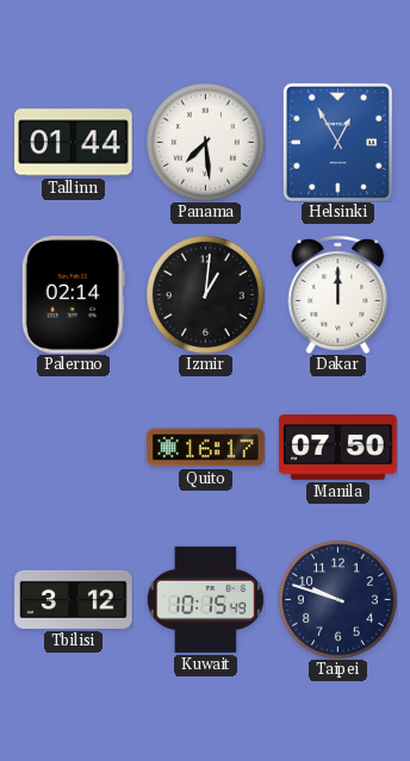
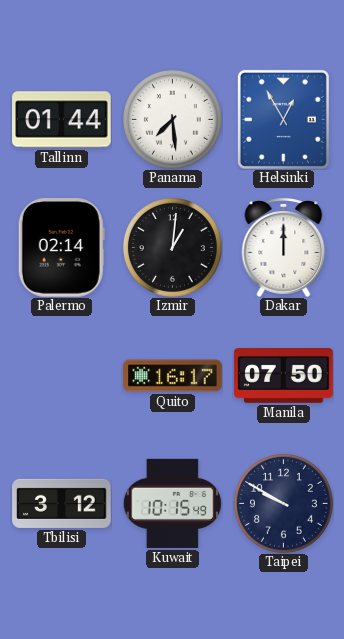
Taipei: 9:48 -> 9:50
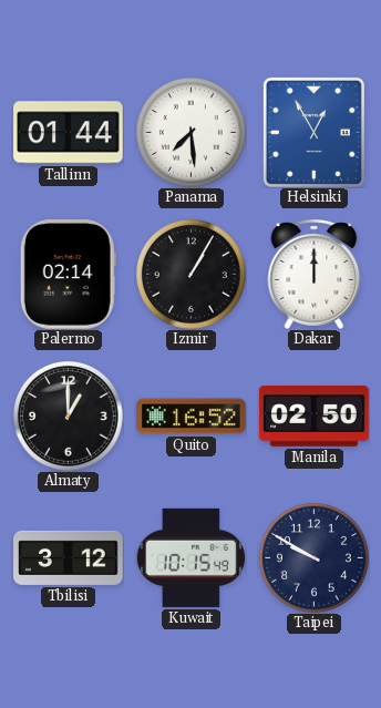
Izmir: 1:01 -> 1:05
Almaty: none -> 1:00
Quito: 16:17 -> 16:52
Manila: 07:50 -> 02:50
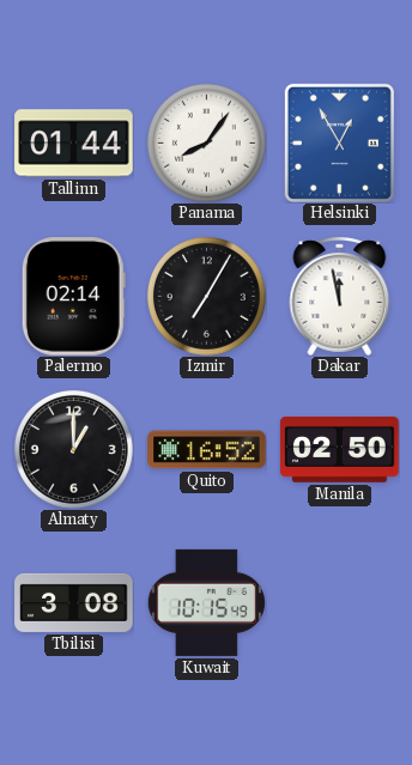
Panama: 7:29 -> 8:06
Izmir: 1:05 -> 7:05
Dakar: 12:00 -> 11:58
Tbilisi: 3:12 -> 3:08
Taipei: 9:50 -> none
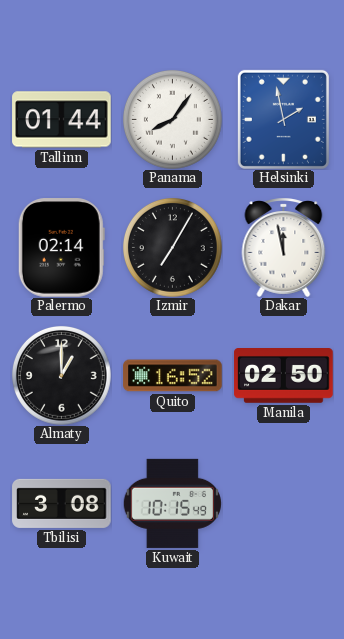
Helsinki: 12:55 -> 1:58
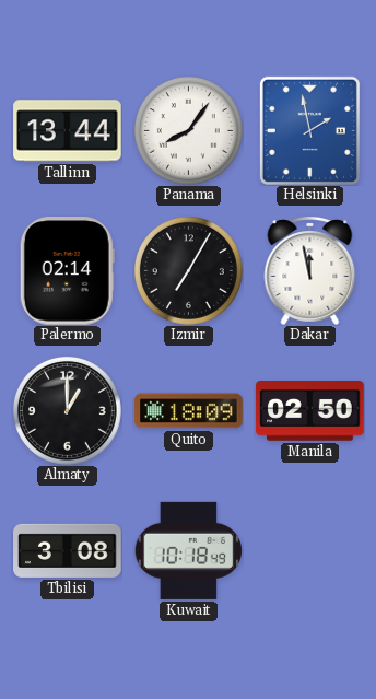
Tallinn: 01:44 -> 13:44
Quito: 16:52 -> 18:09
Kuwait: 10:15 -> 10:18
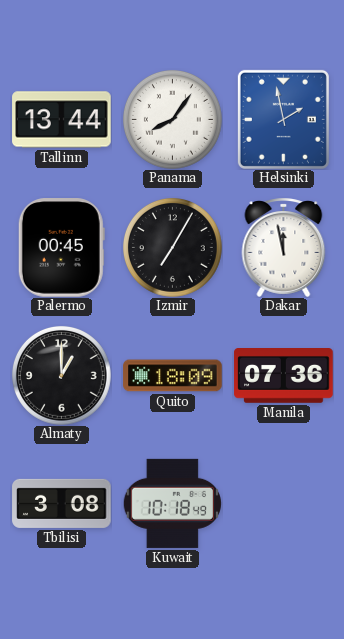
Palermo: 02:14 -> 00:45
Manila: 02:50 -> 07:36
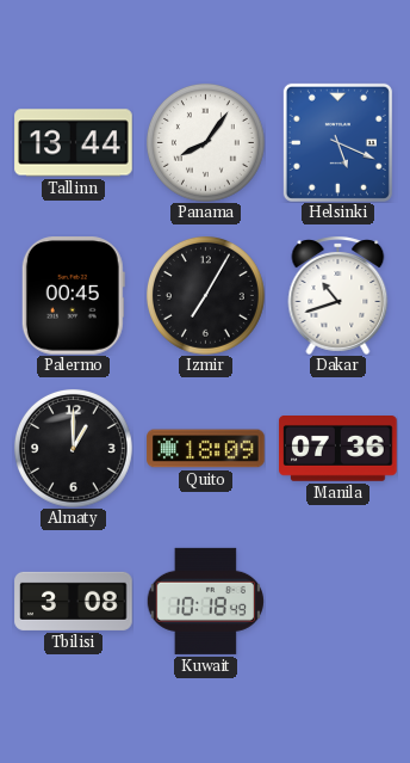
Helsinki: 1:58 -> 5:19
Dakar: 11:58 -> 10:42
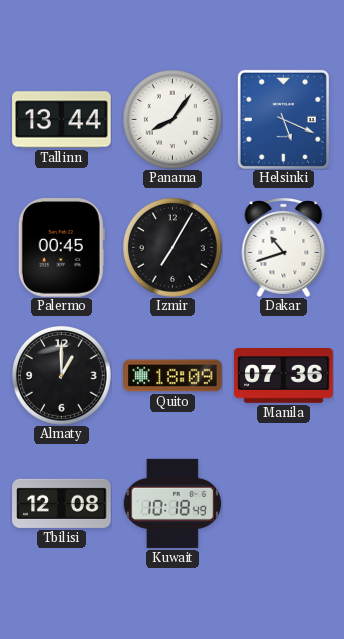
Tbilisi: 3:08 -> 12:08
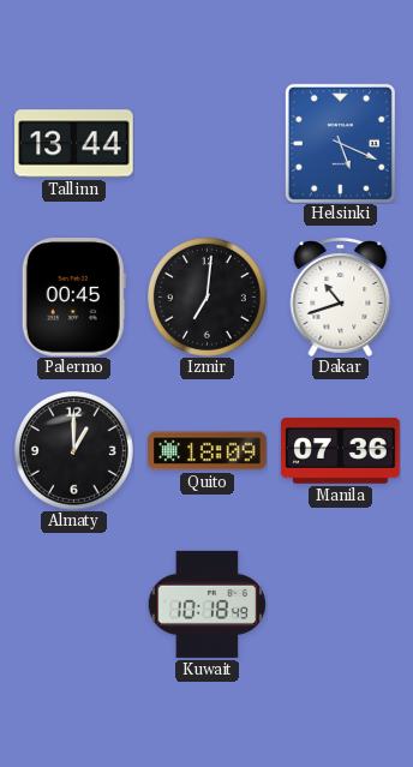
Panama: 8:06 -> none
Izmir: 7:05 -> 7:01
Tbilisi: 12:08 -> none
